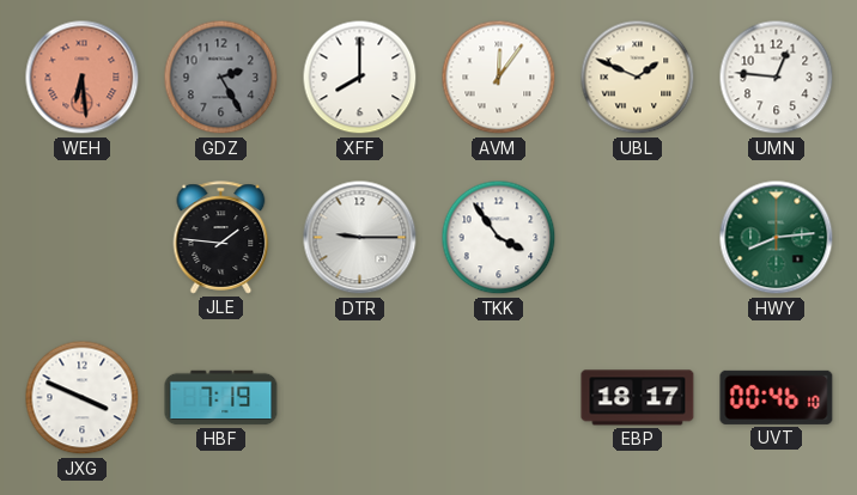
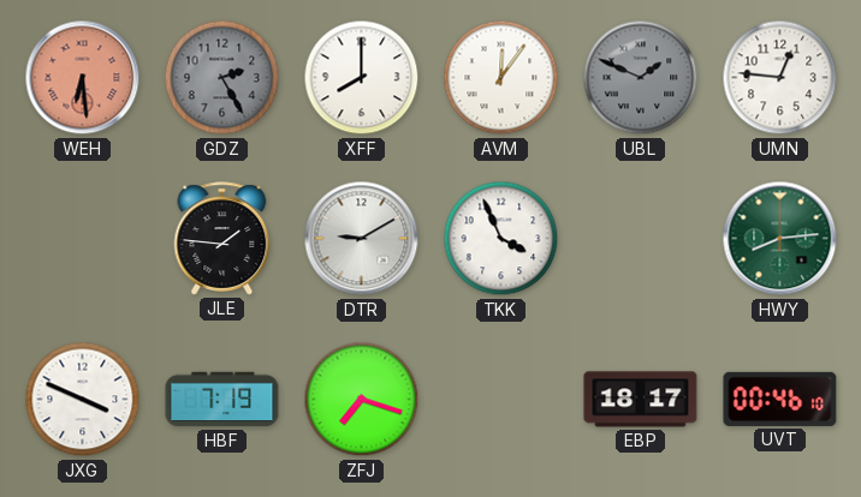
UBL dial: cream -> grey
DTR: 9:15 -> 9:10
TKK: 3:54 -> 3:56
ZFJ: none -> 7:18
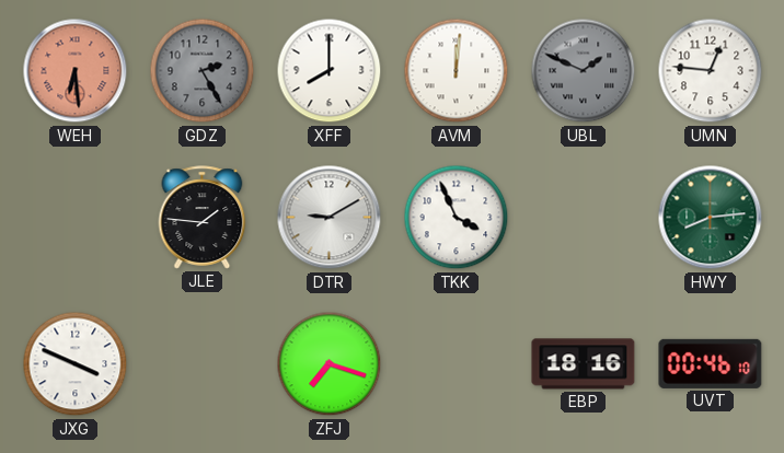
AVM: 12:06 -> 12:01
HBF: 7:19 -> none
EBP: 18:17 -> 18:16
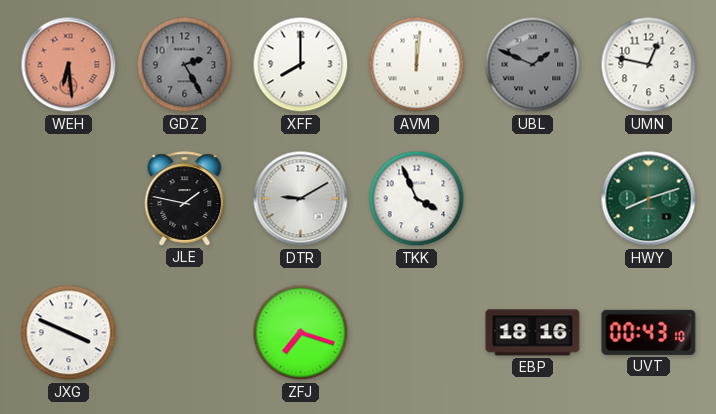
UMN: 12:46 -> 12:47
JLE: 1:46 -> 1:47
HWY: 8:14 -> 8:12
UVT: 00:46 -> 00:43
